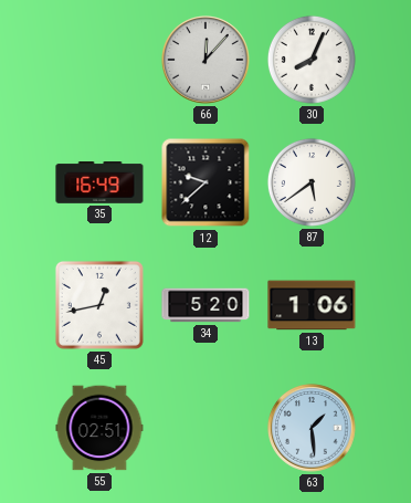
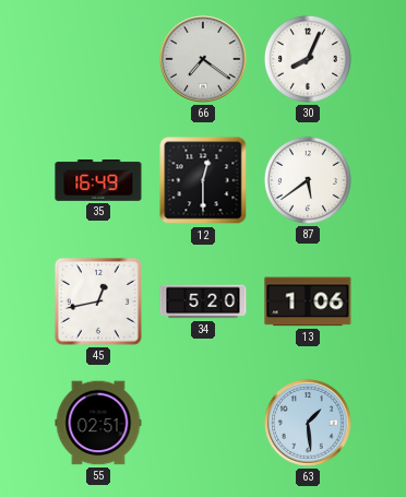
66: 12:07 -> 7:21
12: 9:38 -> 12:30
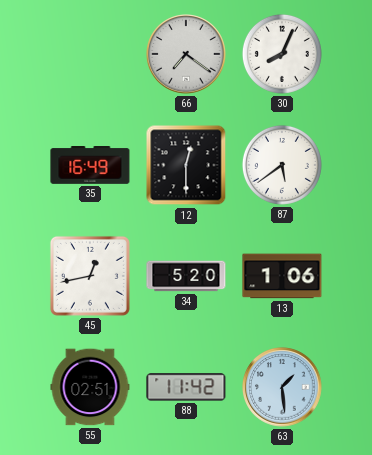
88: none -> 11:42
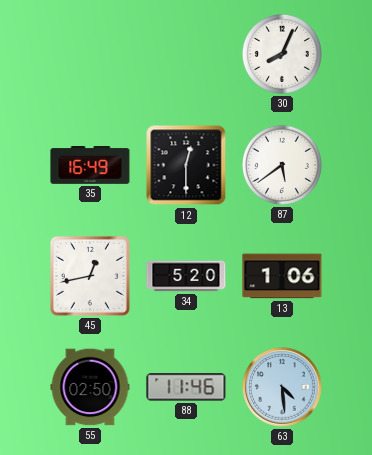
66: 7:21 -> none
55: 02:51 -> 02:50
88: 11:42 -> 11:46
63: 1:29 -> 4:29
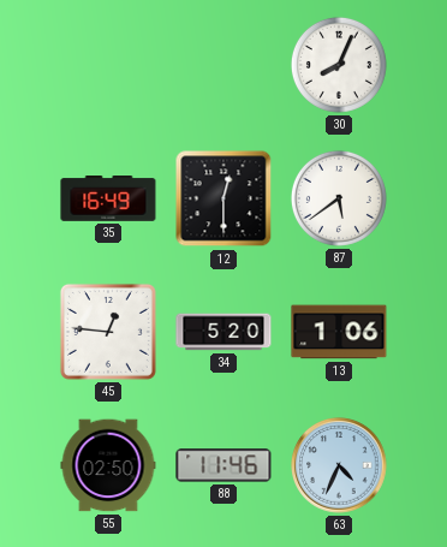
45: 12:43 -> 12:46
63: 4:29 -> 4:34
